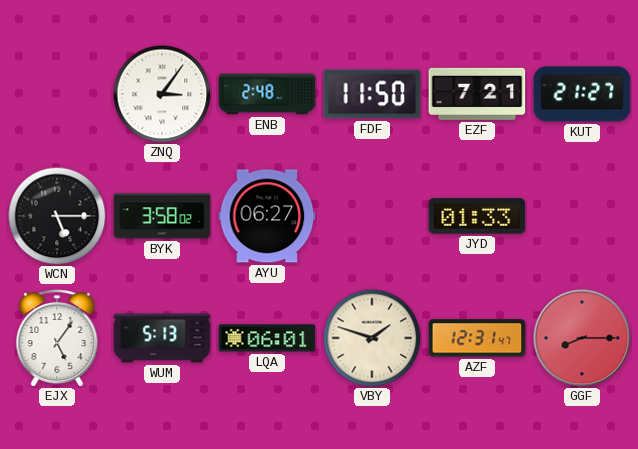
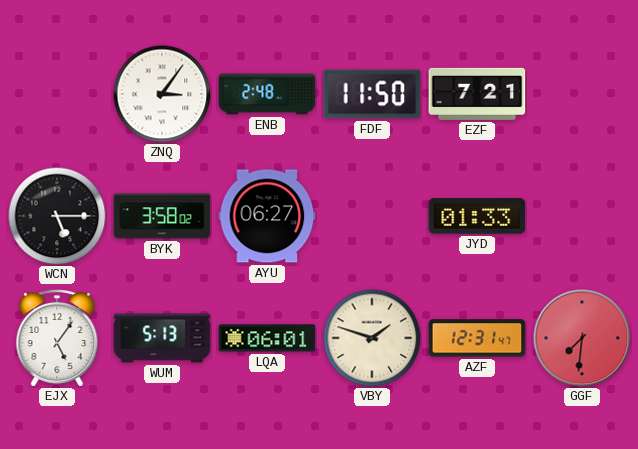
KUT: 21:27 -> none
GGF: 8:15 -> 7:31
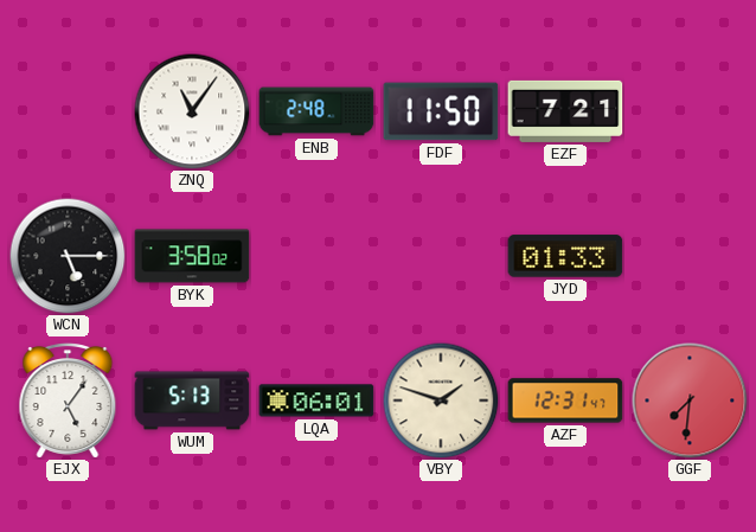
ZNQ: 3:06 -> 11:06
AYU: 06:27 -> none
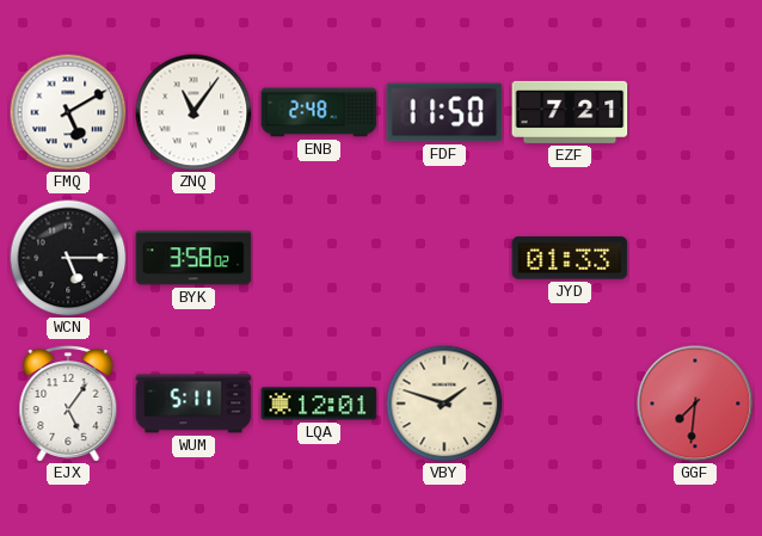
FMQ: none -> 5:10
WUM: 5:13 -> 5:11
LQA: 06:01 -> 12:01
AZF: 12:31 -> none
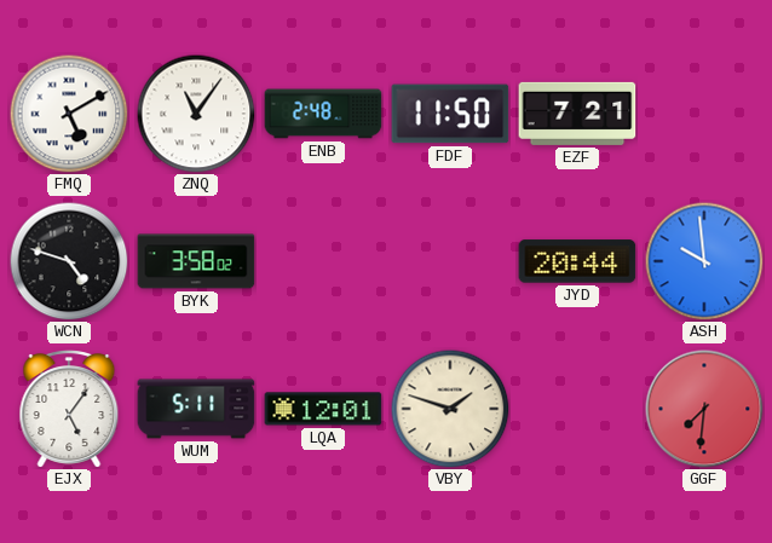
WCN: 5:15 -> 4:48
JYD: 01:33 -> 20:44
ASH: none -> 9:59
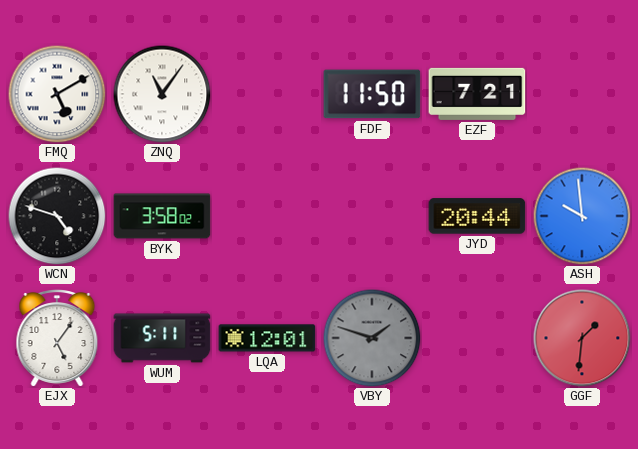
ENB: 2:48 -> none
VBY dial: cream -> grey
GGF: 7:31 -> 1:31
